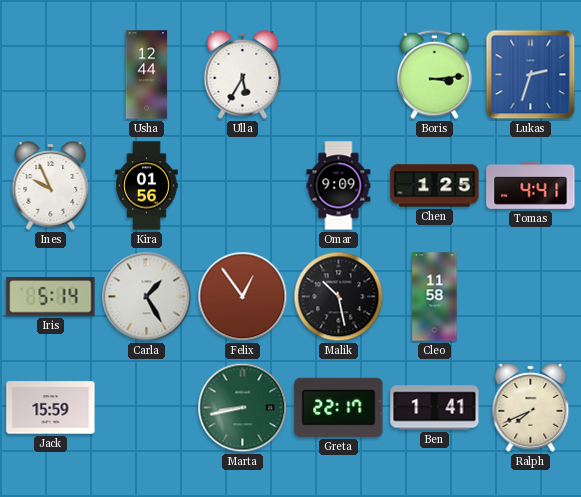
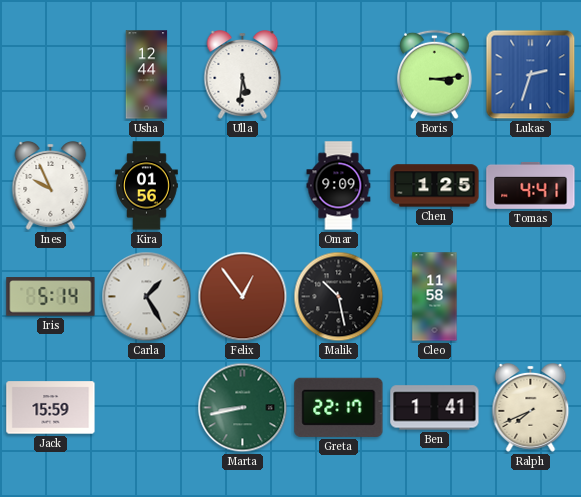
Ulla: 5:35 -> 5:31
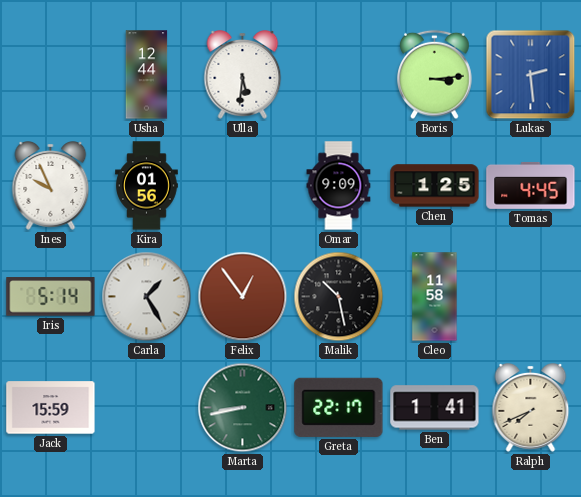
Lukas: 2:33 -> 2:29
Tomas: 4:41 -> 4:45
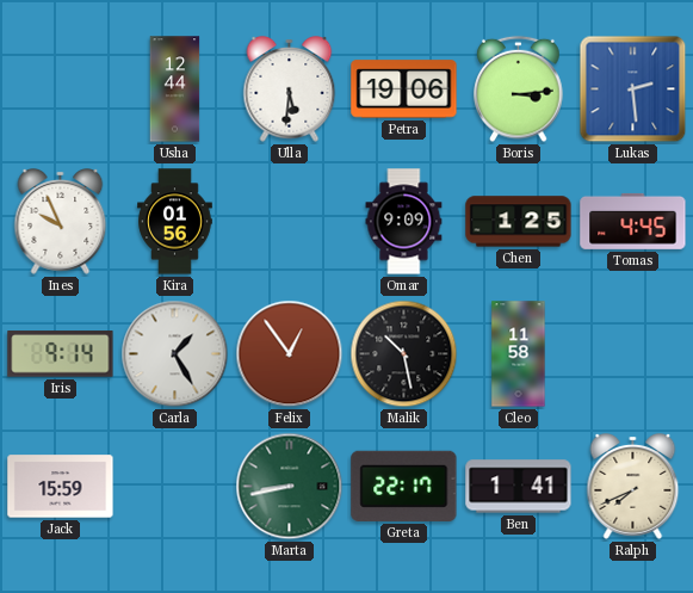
Petra: none -> 19:06
Iris: 5:14 -> 9:14
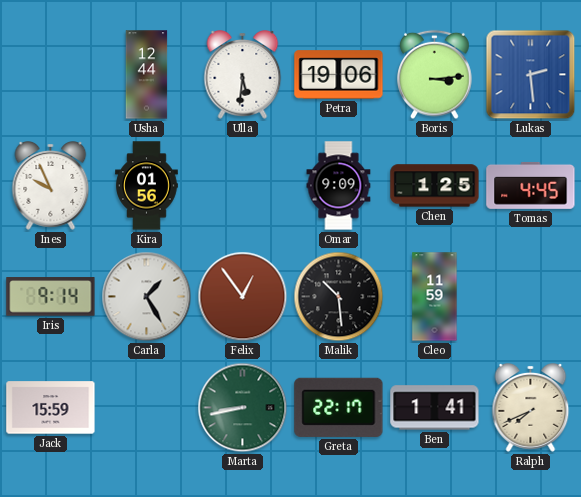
Malik: 10:28 -> 10:29
Cleo: 11:58 -> 11:59
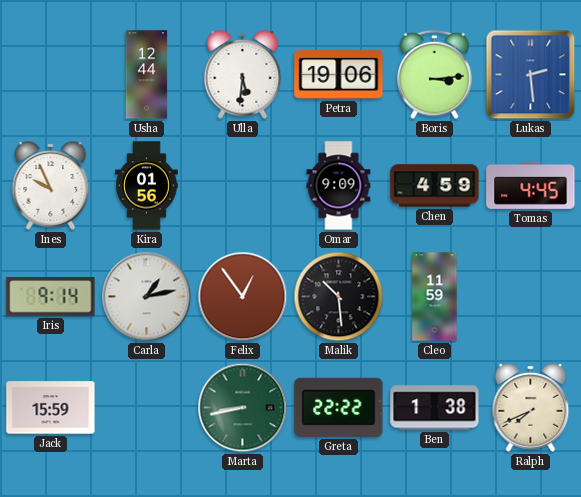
Chen: 1:25 -> 4:59
Carla: 1:25 -> 1:13
Greta: 22:17 -> 22:22
Ben: 1:41 -> 1:38
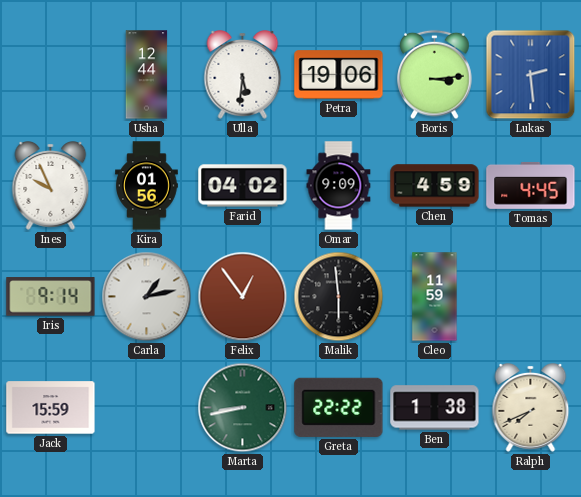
Farid: none -> 04:02
Malik: 10:29 -> 5:59
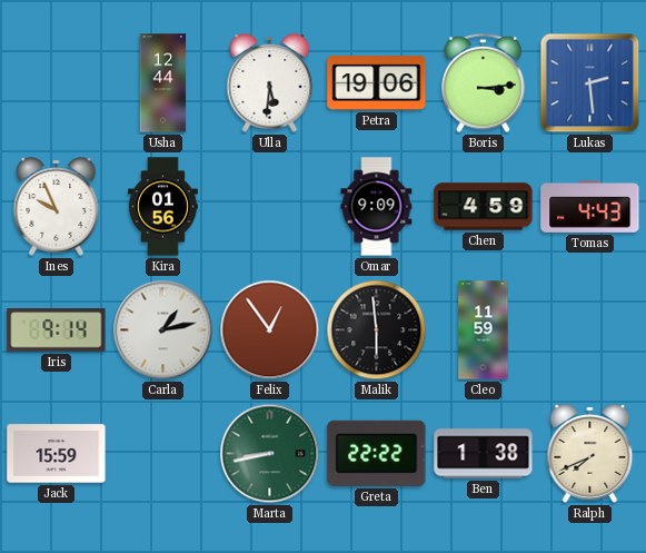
Farid: 04:02 -> none
Tomas: 4:45 -> 4:43
